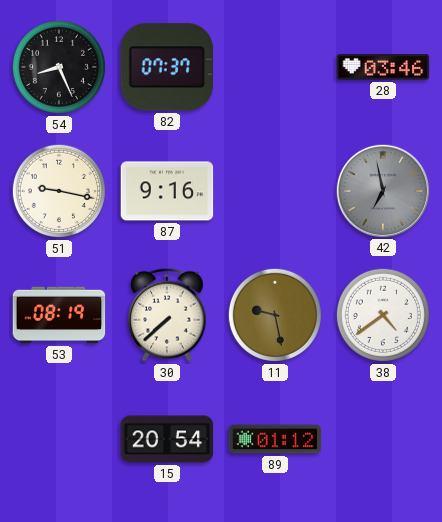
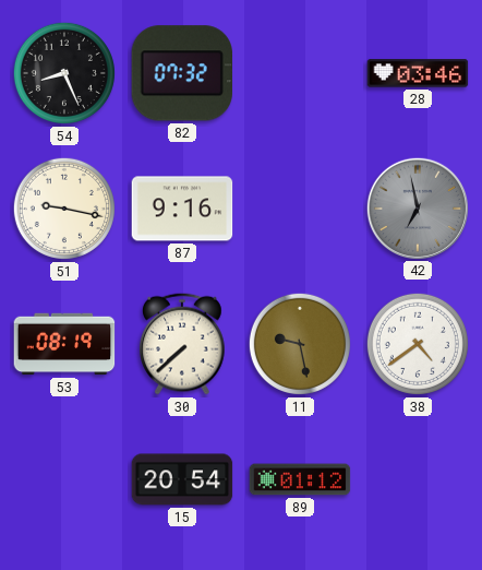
82: 07:37 -> 07:32
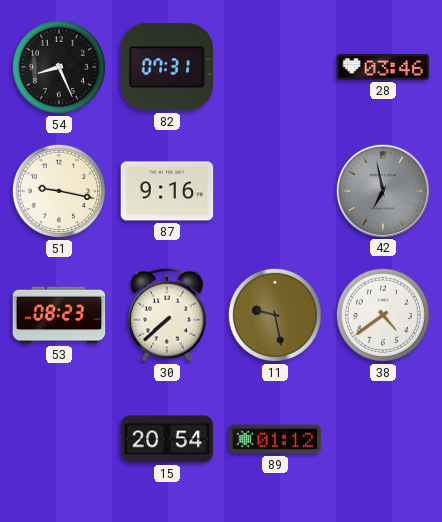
82: 07:32 -> 07:31
53: 08:19 -> 08:23
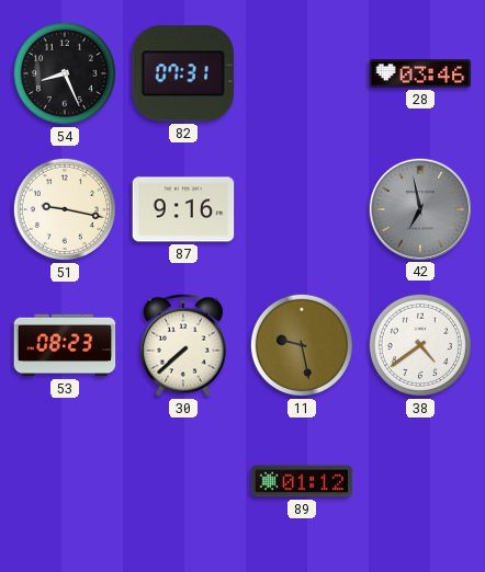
15: 20:54 -> none
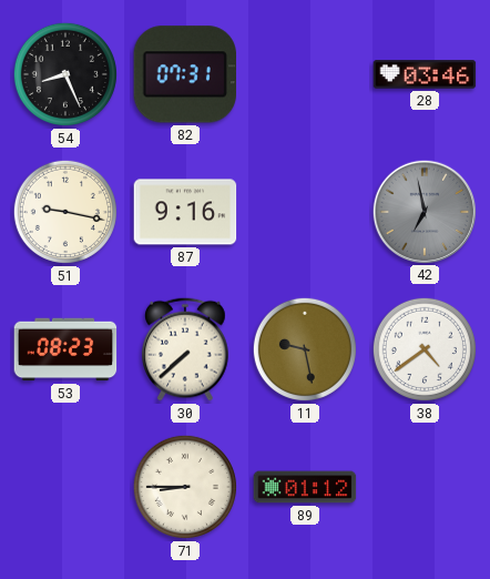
71: none -> 8:45
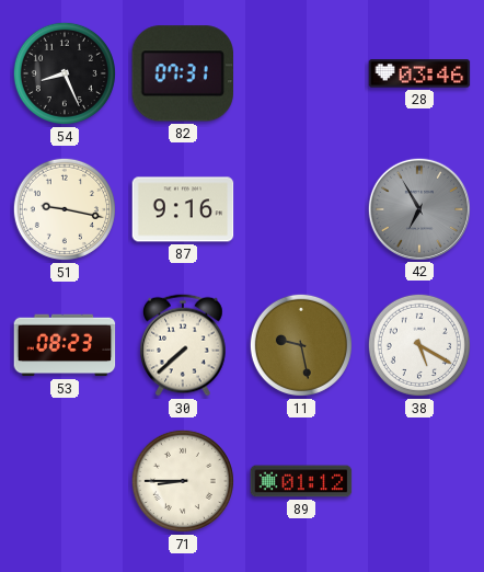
42: 6:58 -> 6:55
38: 4:39 -> 5:20
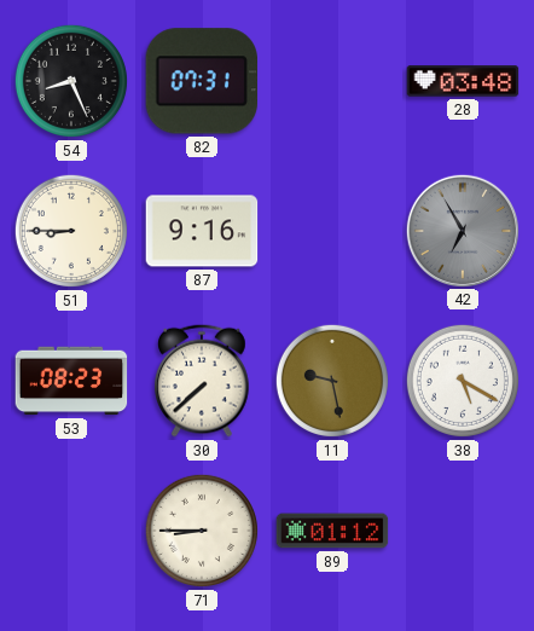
28: 03:46 -> 03:48
51: 9:17 -> 8:45
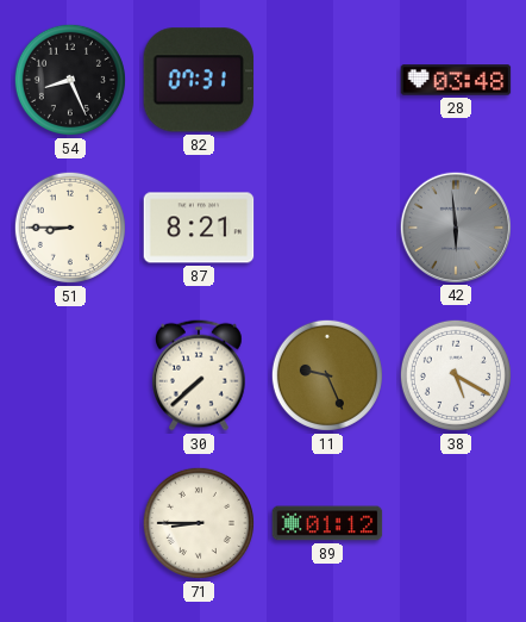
87: 9:16 -> 8:21
42: 6:55 -> 5:59
53: 08:23 -> none
11: 9:28 -> 9:26
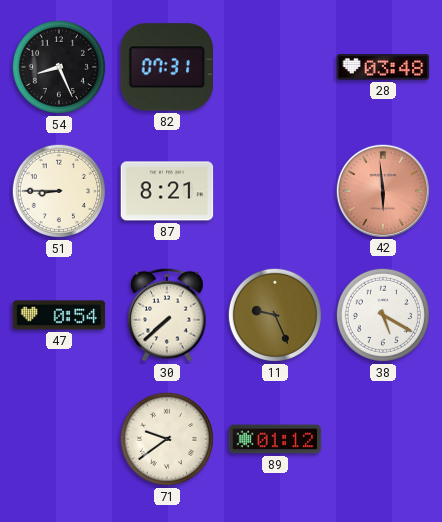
42 dial: grey -> salmon
47: none -> 0:54
71: 8:45 -> 9:39
